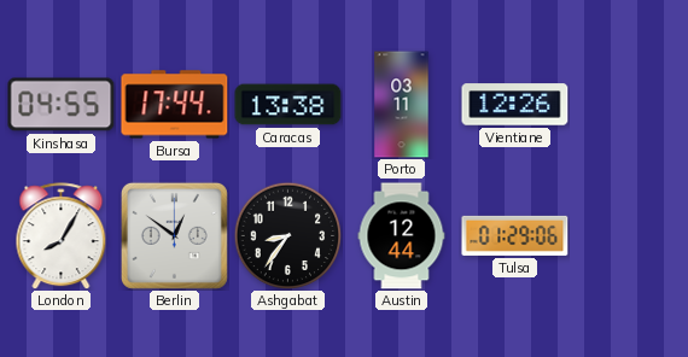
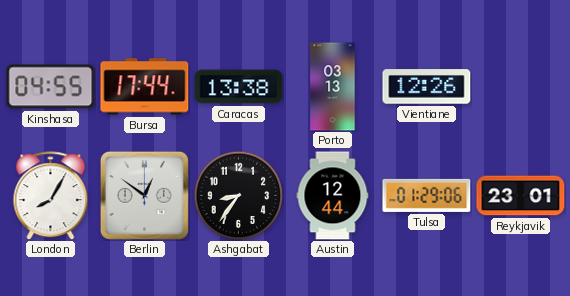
Porto: 03:11 -> 03:13
Reykjavik: none -> 23:01
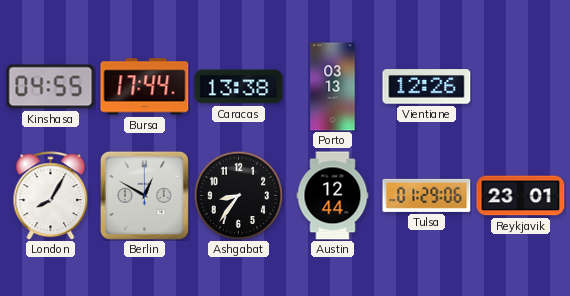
Berlin: 12:51 -> 12:50
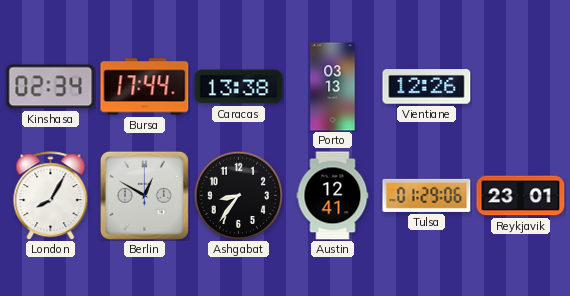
Kinshasa: 04:55 -> 02:34
Austin: 12:44 -> 12:41
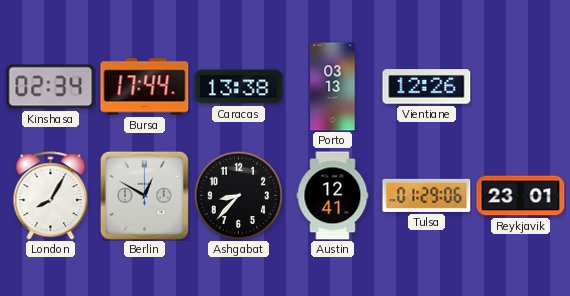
Ashgabat: 8:36 -> 8:37
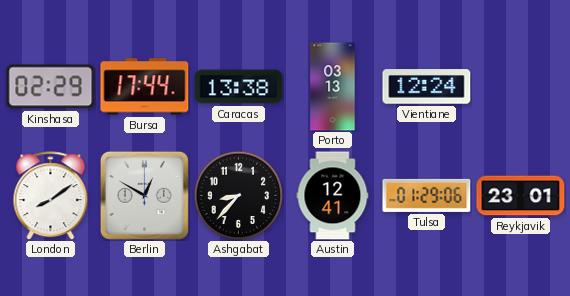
Kinshasa: 02:34 -> 02:29
Vientiane: 12:26 -> 12:24
London: 8:05 -> 8:09
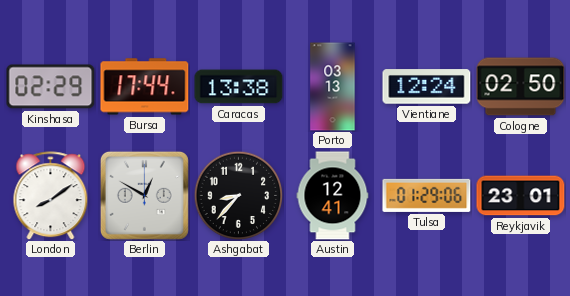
Cologne: none -> 02:50
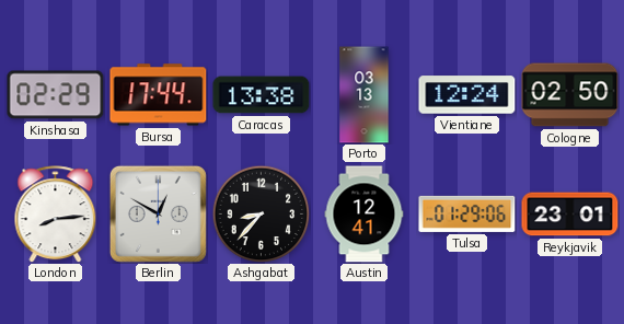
London: 8:09 -> 8:14
